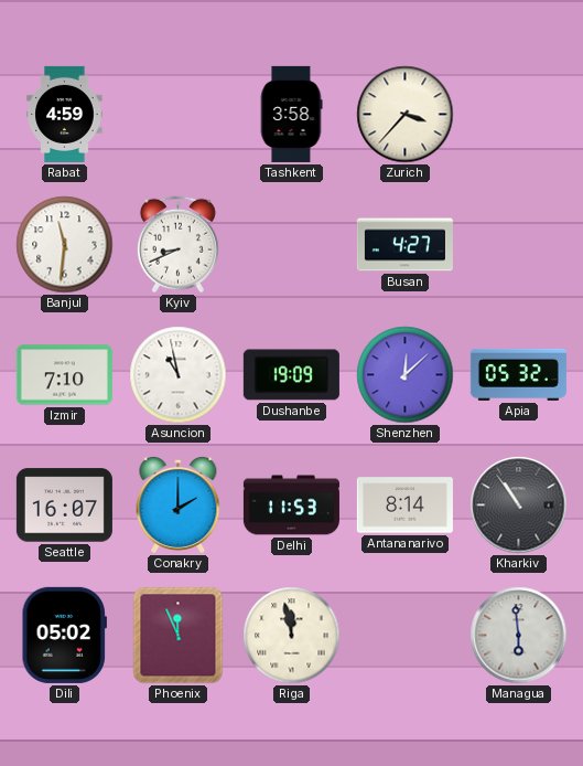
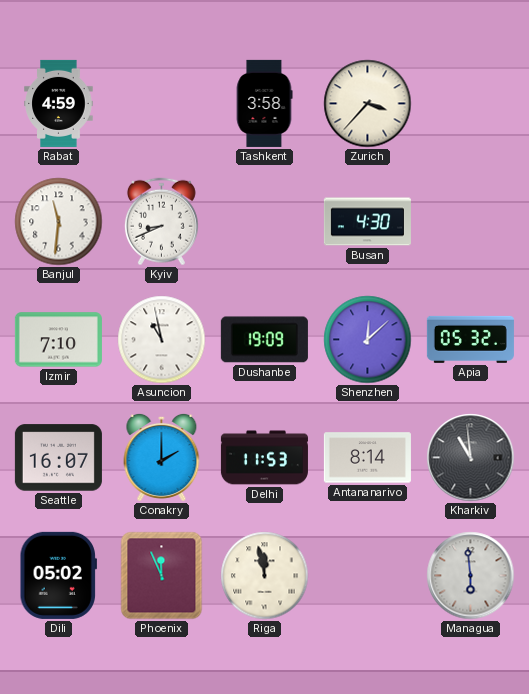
Busan: 4:27 -> 4:30
Kharkiv: 10:54 -> 10:59
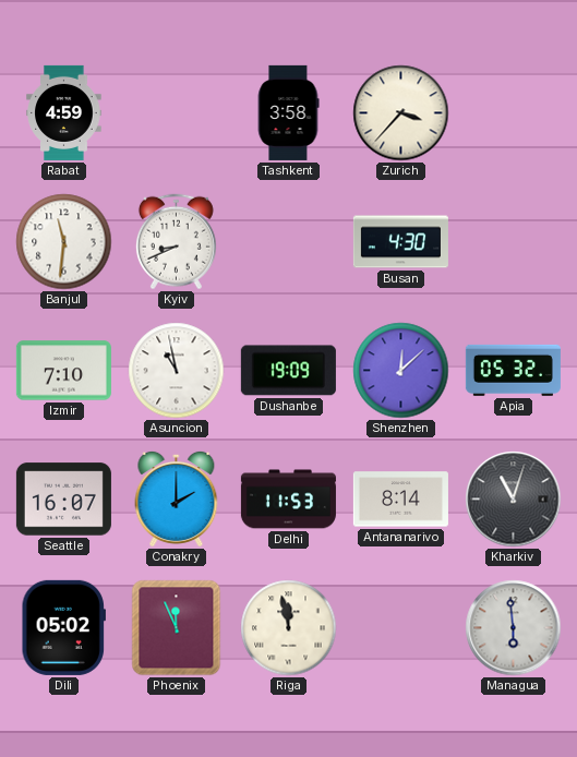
Kharkiv: 10:59 -> 11:03
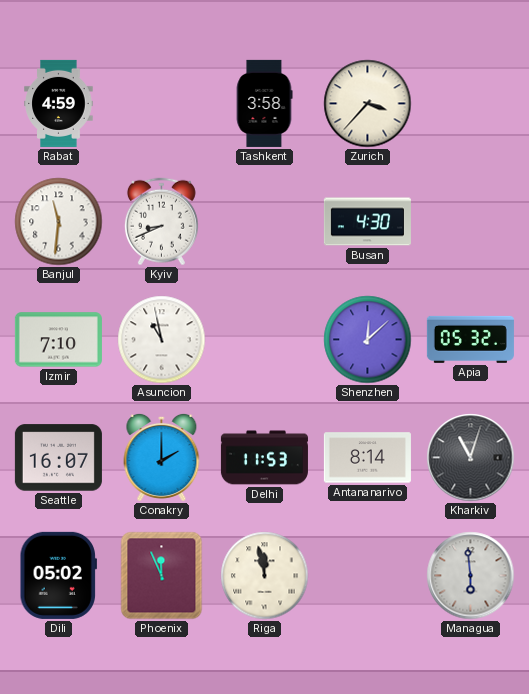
Dushanbe: 19:09 -> none
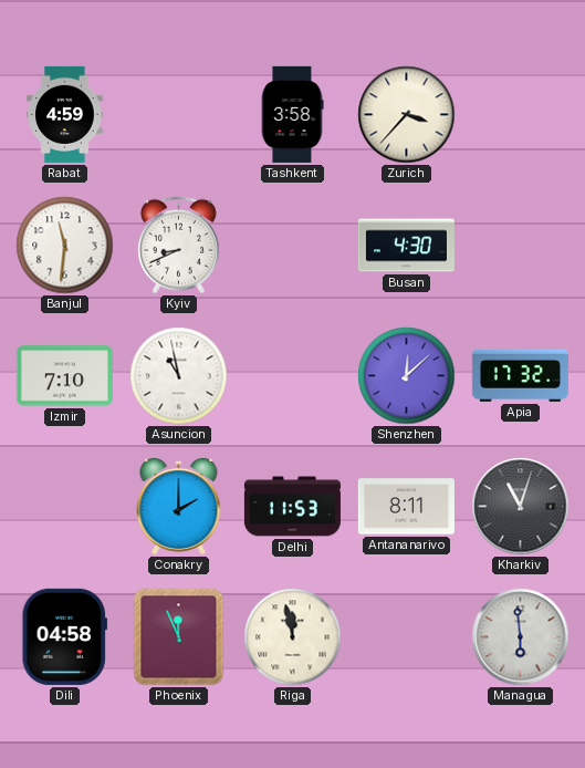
Apia: 05:32 -> 17:32
Seattle: 16:07 -> none
Antananarivo: 8:14 -> 8:11
Dili: 05:02 -> 04:58
